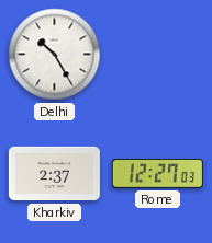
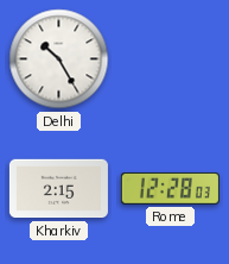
Kharkiv: 2:37 -> 2:15
Rome: 12:27 -> 12:28
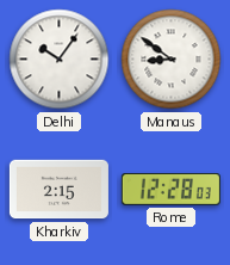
Delhi: 10:25 -> 10:06
Manaus: none -> 8:51
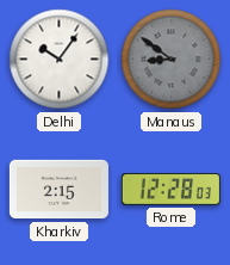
Manaus dial: white -> grey
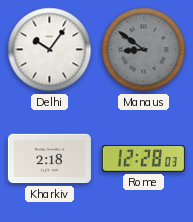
Kharkiv: 2:15 -> 2:18
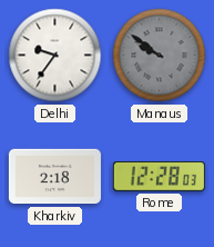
Delhi: 10:06 -> 9:36
Manaus: 8:51 -> 9:51
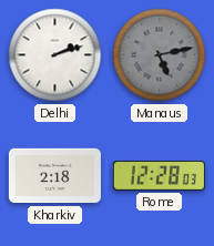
Delhi: 9:36 -> 2:12
Manaus: 9:51 -> 5:13
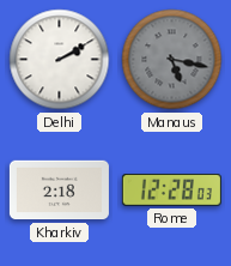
Delhi: 2:12 -> 2:10
Manaus: 5:13 -> 5:17
